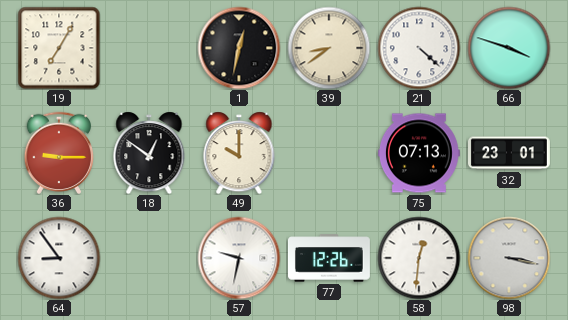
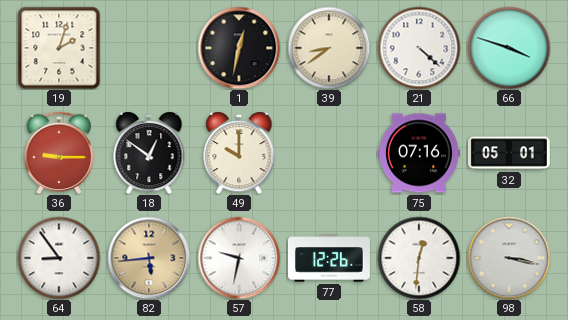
19: 7:05 -> 2:03
75: 07:13 -> 07:16
32: 23:01 -> 05:01
82: none -> 5:44
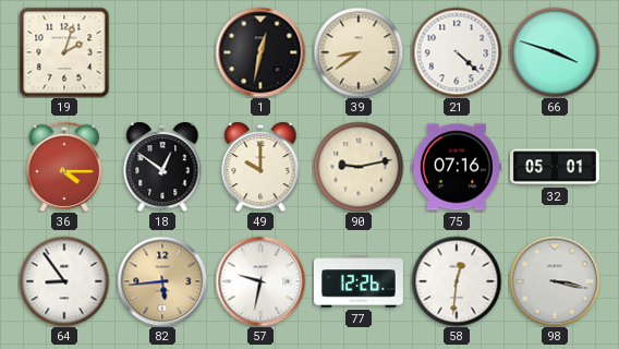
36: 9:15 -> 4:15
90: none -> 9:13
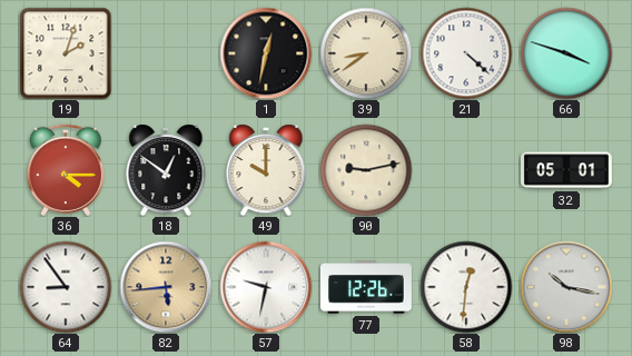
75: 07:16 -> none
98: 3:17 -> 10:17
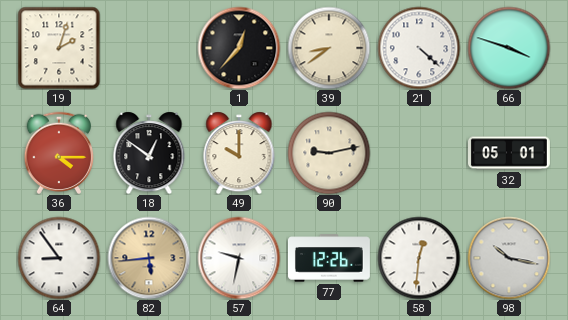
1: 12:32 -> 12:37
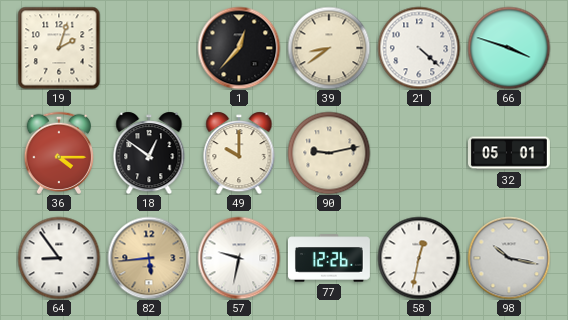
58: 12:31 -> 12:32
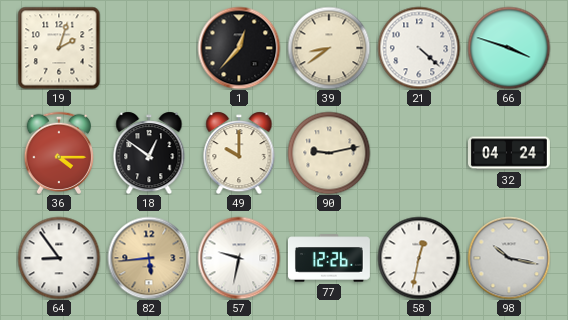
32: 05:01 -> 04:24
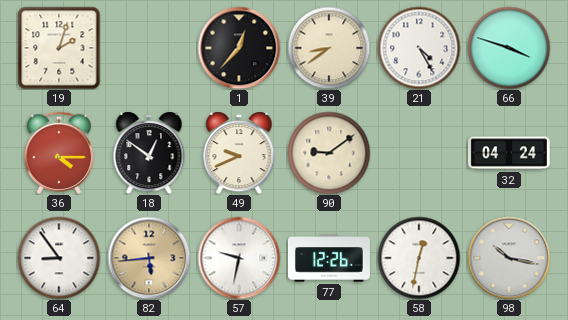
21: 4:22 -> 4:25
49: 10:00 -> 9:41
90: 9:13 -> 9:09
